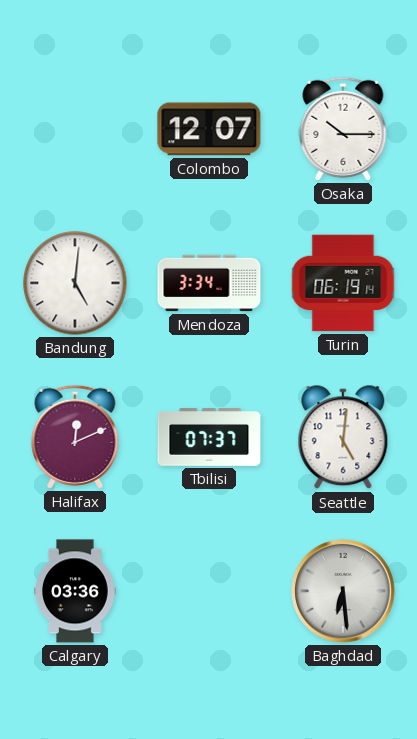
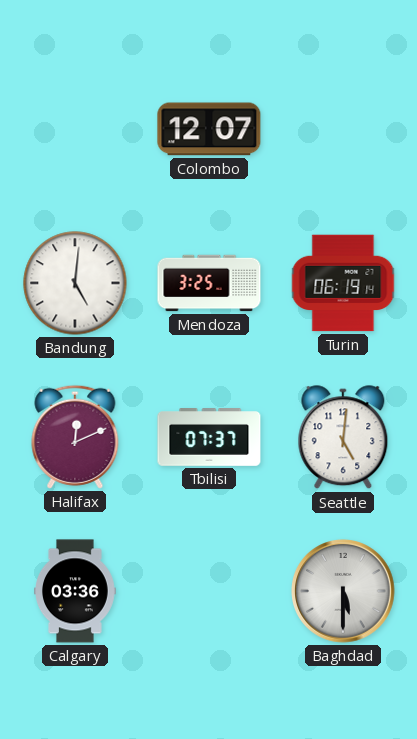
Osaka: 10:15 -> none
Mendoza: 3:34 -> 3:25
Baghdad: 6:29 -> 5:30
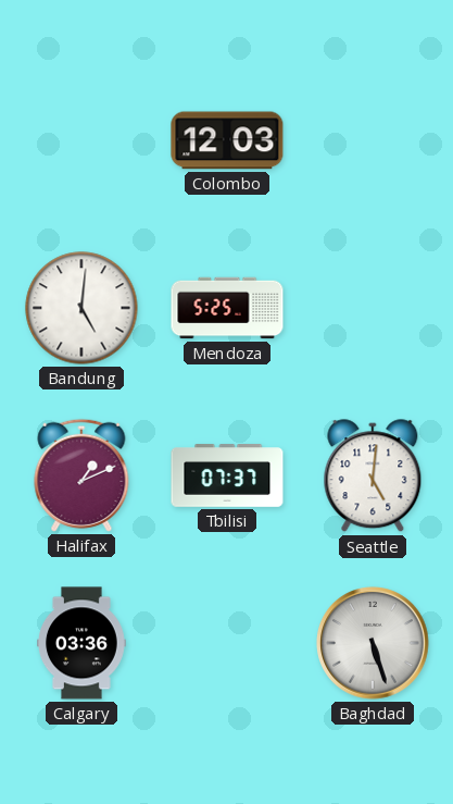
Colombo: 12:07 -> 12:03
Mendoza: 3:25 -> 5:25
Turin: 06:19 -> none
Halifax: 12:11 -> 1:11
Baghdad: 5:30 -> 5:27
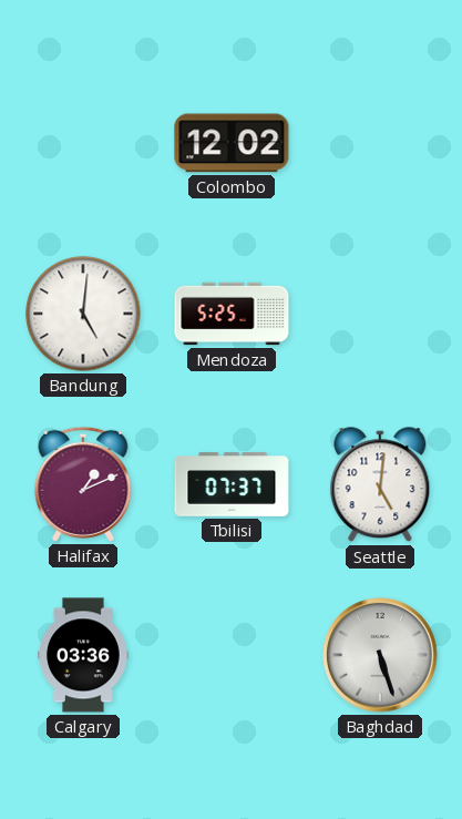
Colombo: 12:03 -> 12:02
